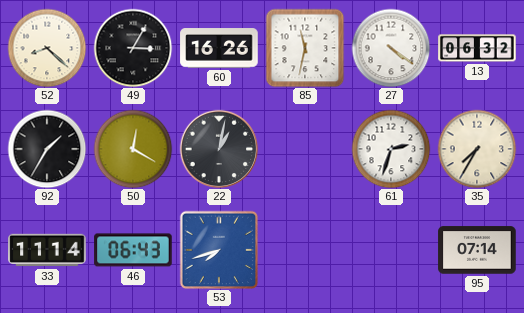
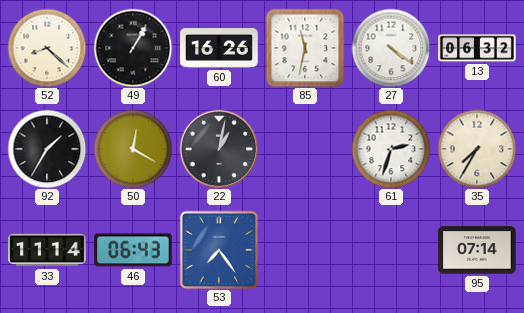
49: 3:05 -> 1:05
53: 7:42 -> 7:24
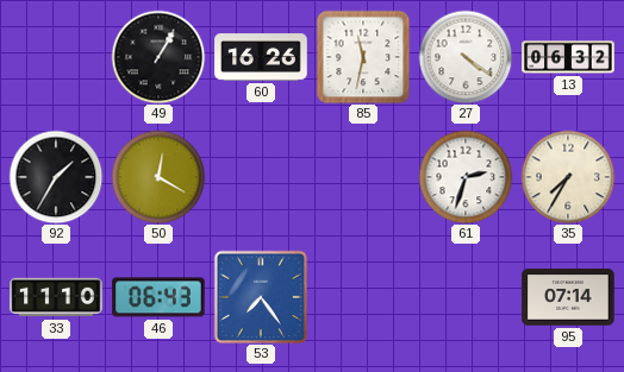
52: 8:22 -> none
22: 1:02 -> none
33: 11:14 -> 11:10
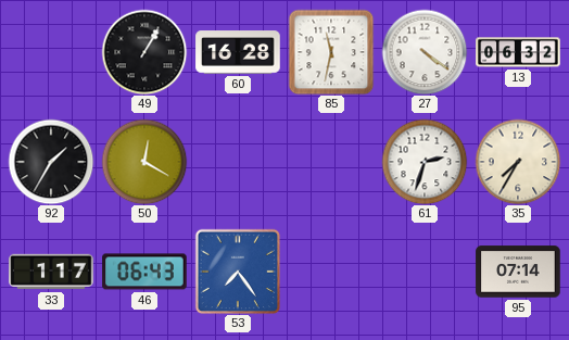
60: 16:26 -> 16:28
33: 11:10 -> 1:17
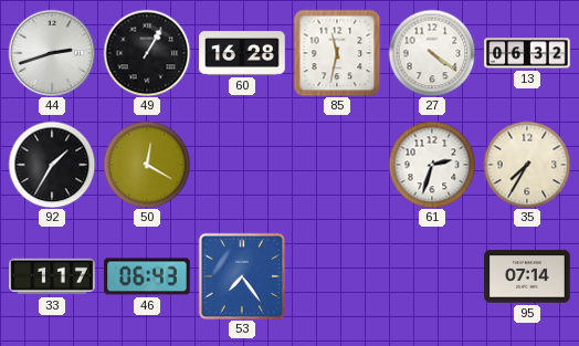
44: none -> 2:42
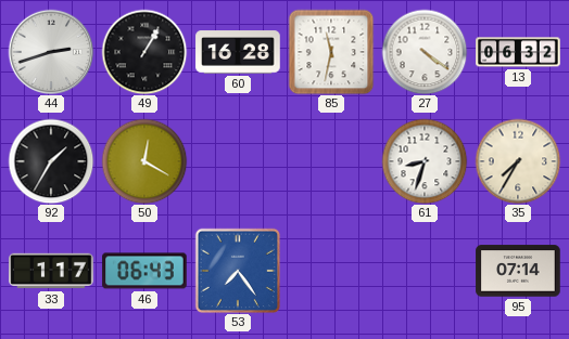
61: 2:33 -> 8:33
